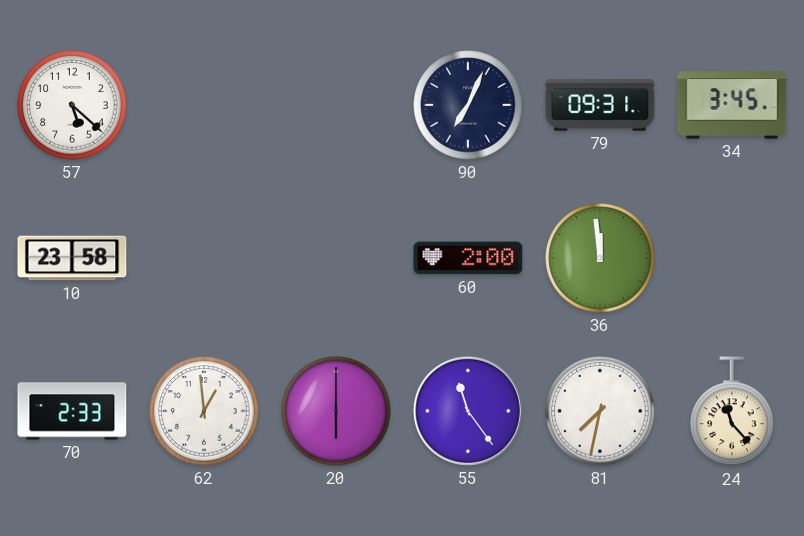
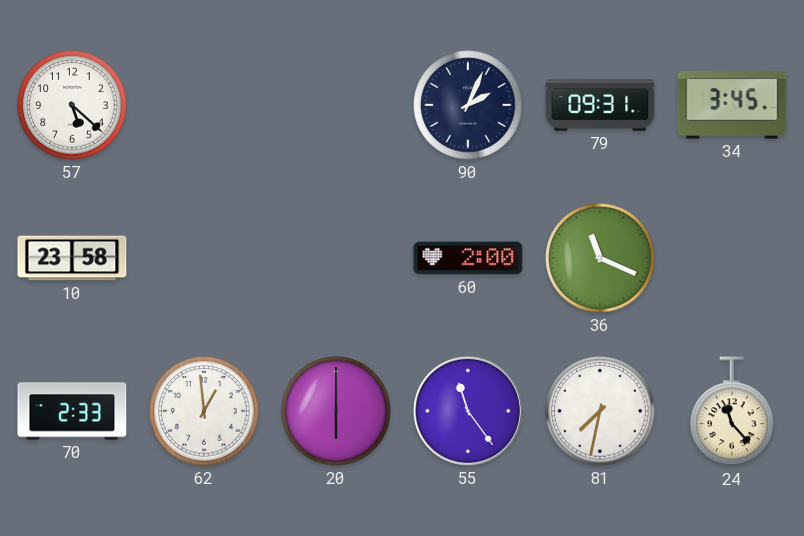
90: 7:04 -> 2:04
36: 11:59 -> 11:19
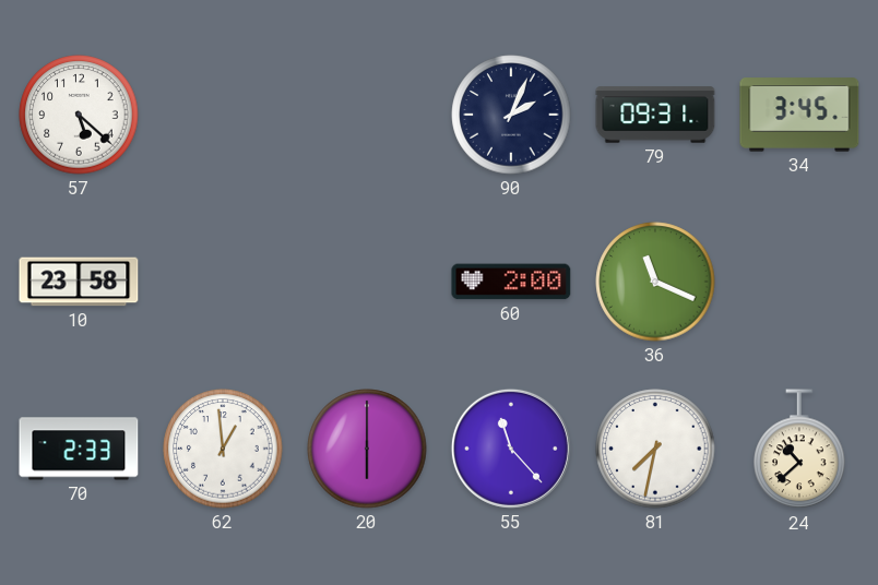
55: 11:24 -> 11:23
24: 11:23 -> 10:38
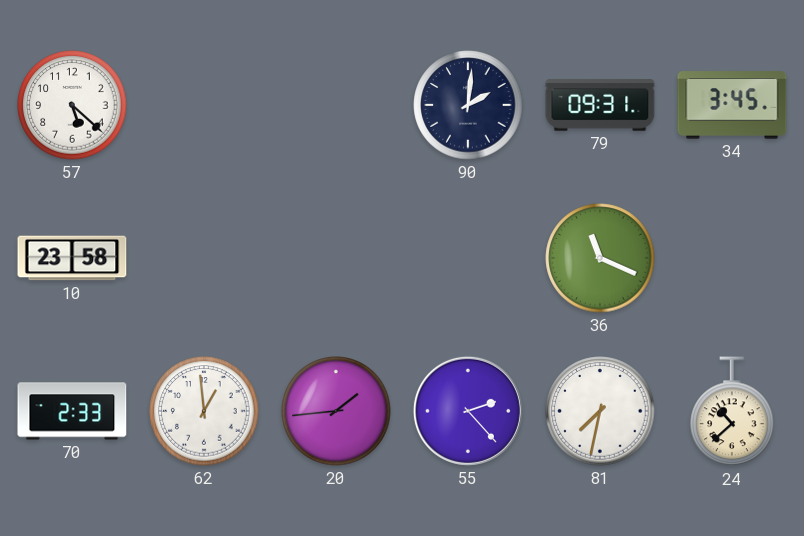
90: 2:04 -> 2:01
60: 2:00 -> none
20: 6:00 -> 1:44
55: 11:23 -> 2:23
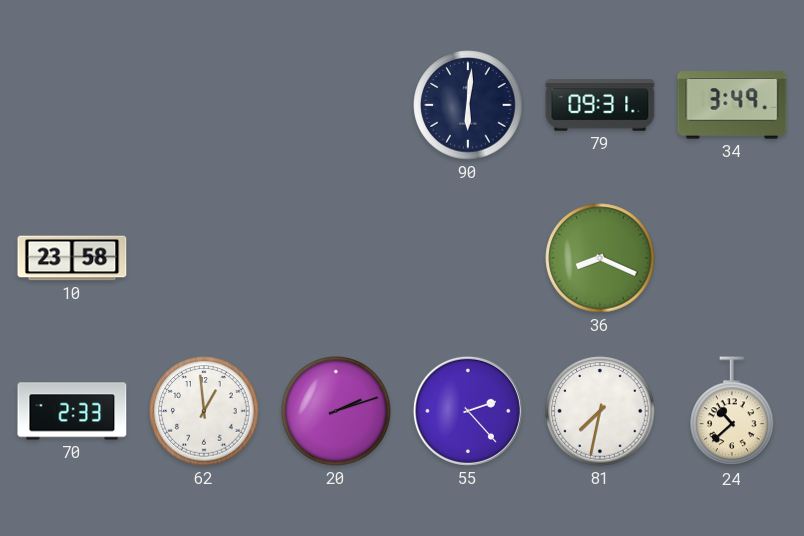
57: 5:22 -> none
90: 2:01 -> 6:01
34: 3:45 -> 3:49
36: 11:19 -> 8:19
20: 1:44 -> 2:12
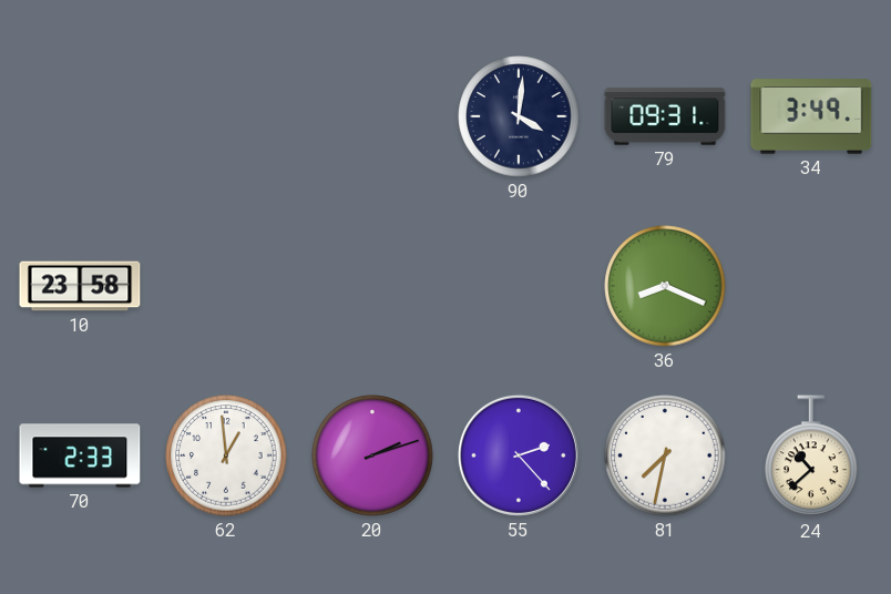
90: 6:01 -> 4:01
